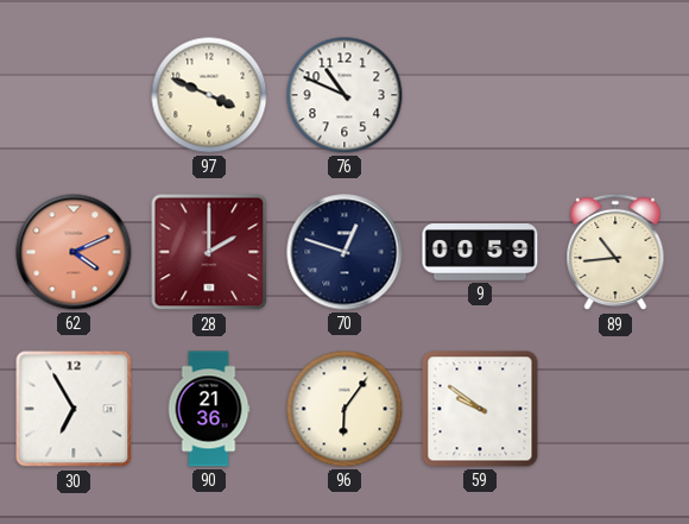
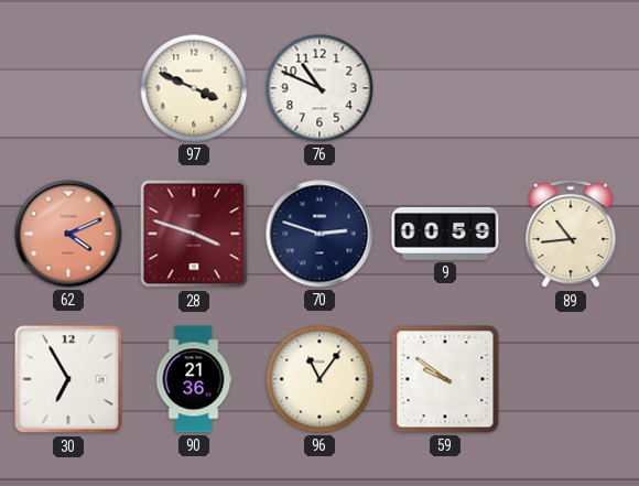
28: 2:00 -> 3:48
70: 12:48 -> 2:48
96: 6:06 -> 11:06
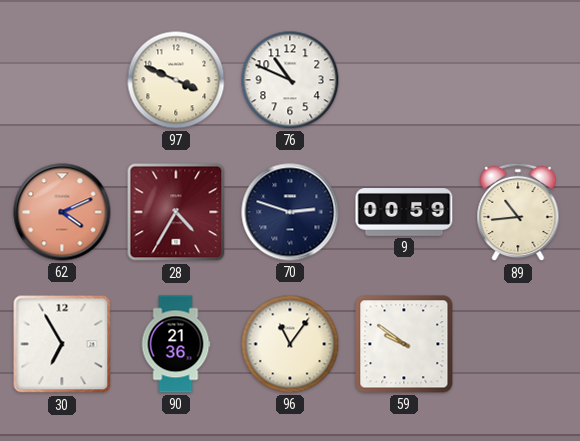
28: 3:48 -> 4:35
